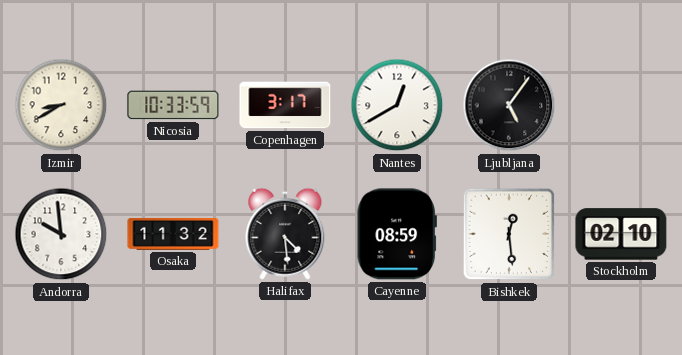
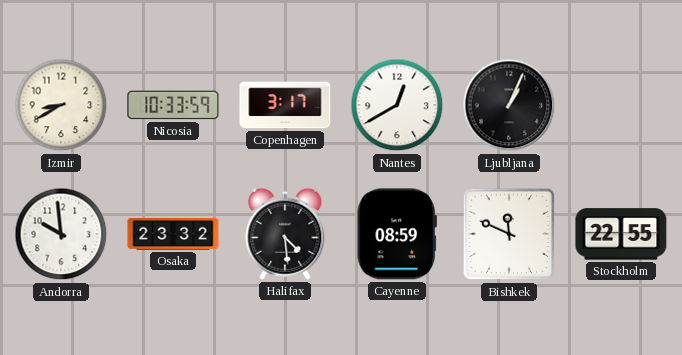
Ljubljana: 5:06 -> 1:04
Osaka: 11:32 -> 23:32
Bishkek: 12:29 -> 11:49
Stockholm: 02:10 -> 22:55
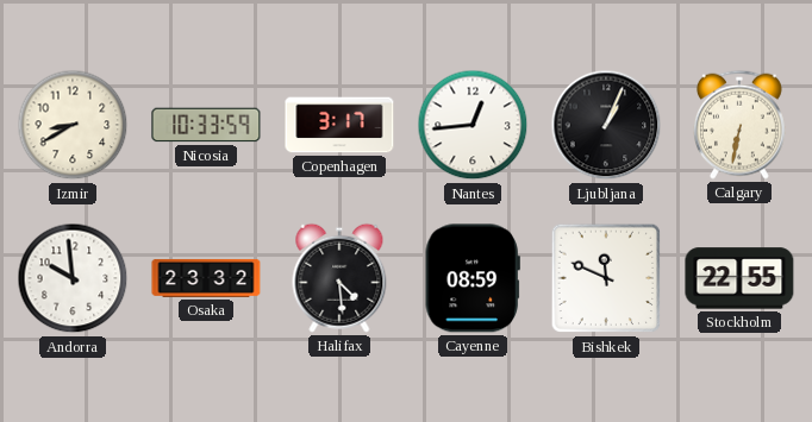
Nantes: 12:40 -> 12:44
Calgary: none -> 6:32
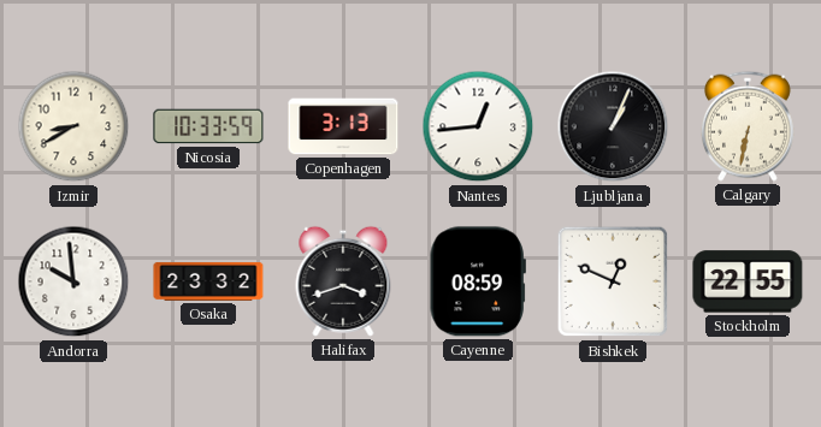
Copenhagen: 3:17 -> 3:13
Halifax: 4:29 -> 3:42
Bishkek: 11:49 -> 12:49
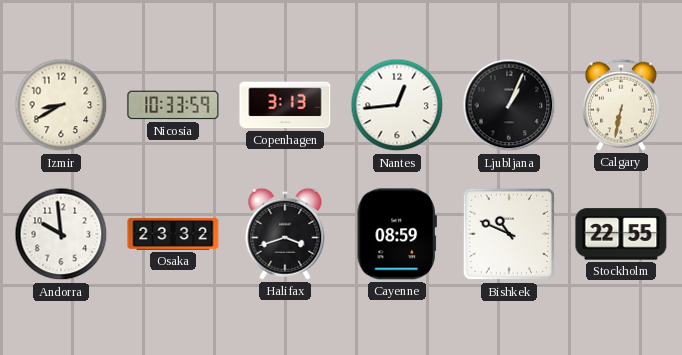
Bishkek: 12:49 -> 10:49
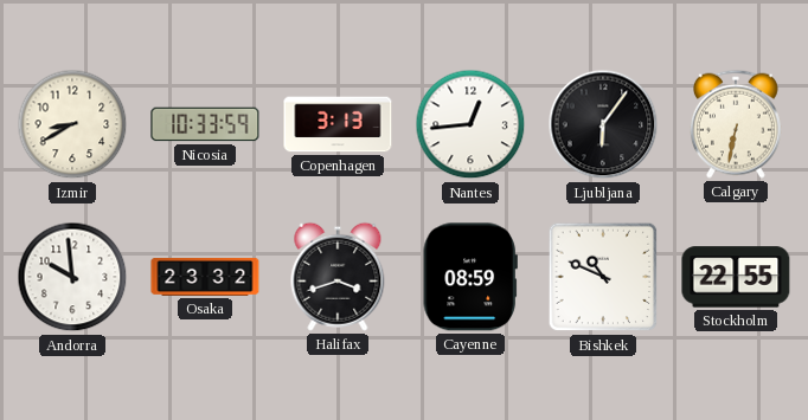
Ljubljana: 1:04 -> 6:06
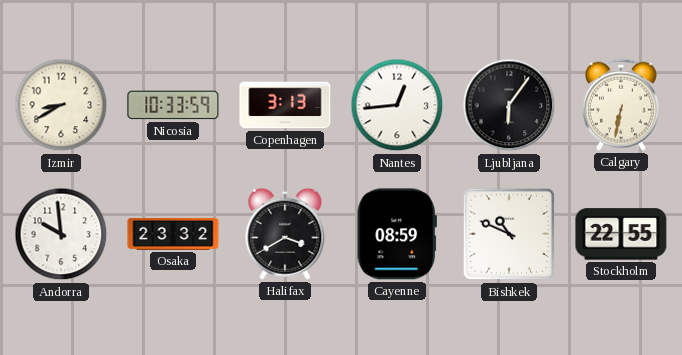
Halifax: 3:42 -> 3:40
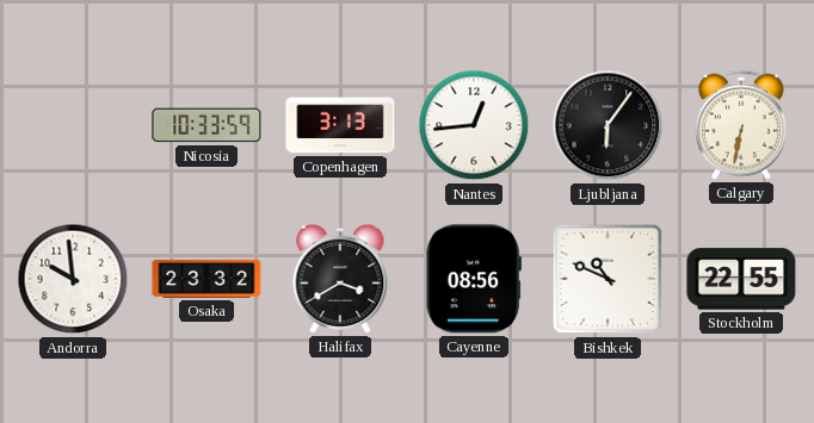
Izmir: 8:40 -> none
Cayenne: 08:59 -> 08:56
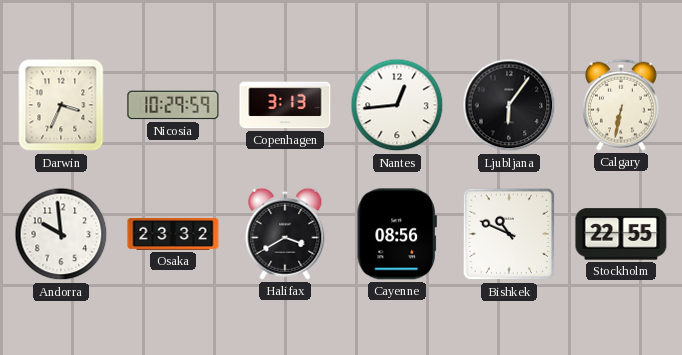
Darwin: none -> 3:34
Nicosia: 10:33 -> 10:29
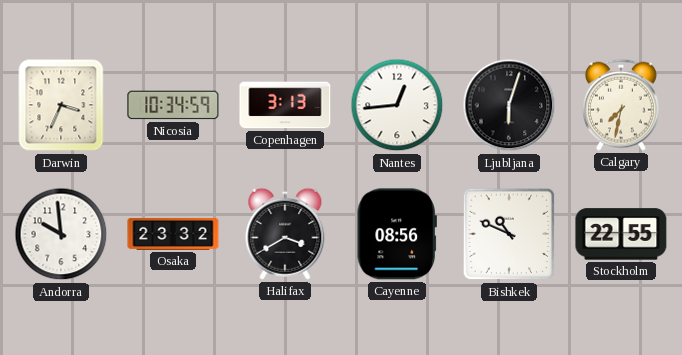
Nicosia: 10:29 -> 10:34
Ljubljana: 6:06 -> 6:03
Calgary: 6:32 -> 7:32
